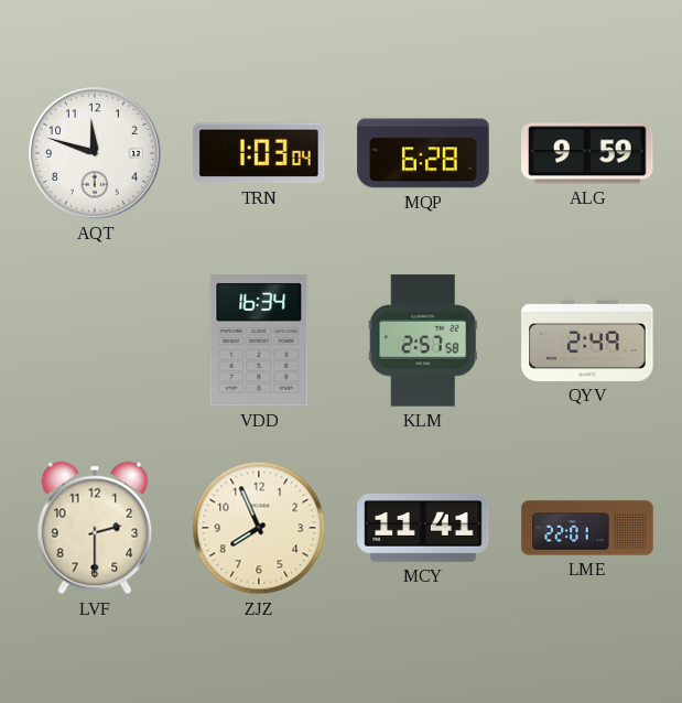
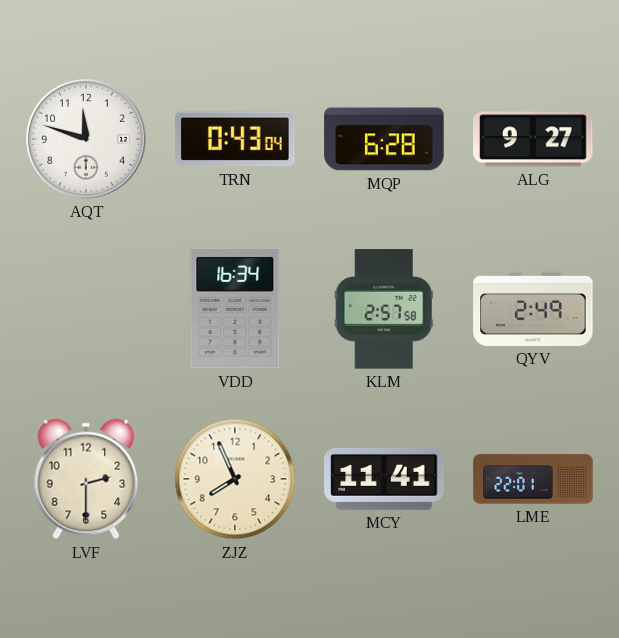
TRN: 1:03 -> 0:43
ALG: 9:59 -> 9:27
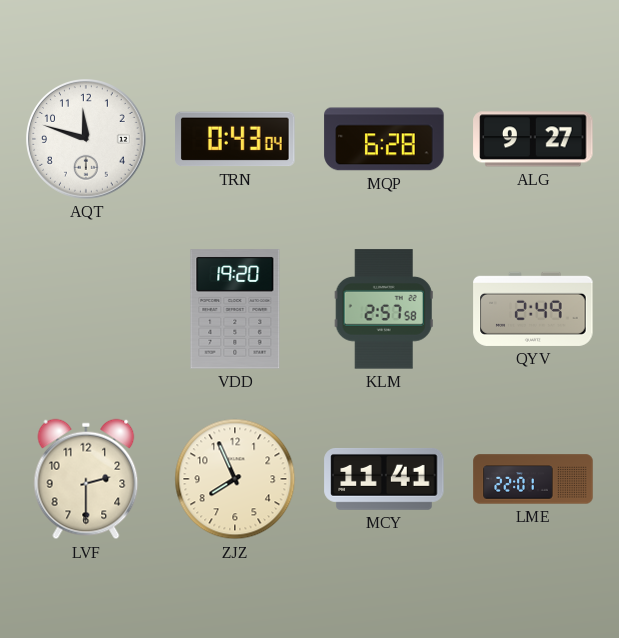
VDD: 16:34 -> 19:20
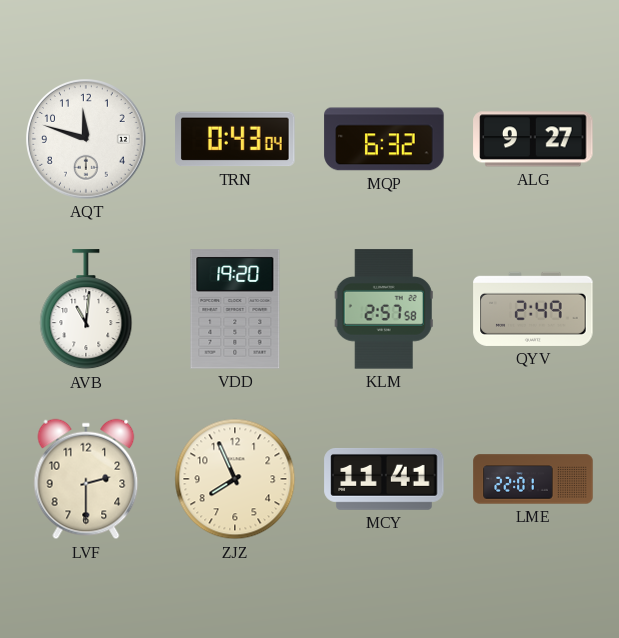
MQP: 6:28 -> 6:32
AVB: none -> 11:01
